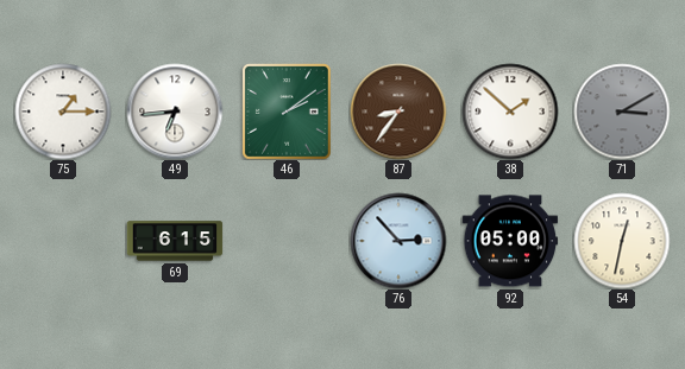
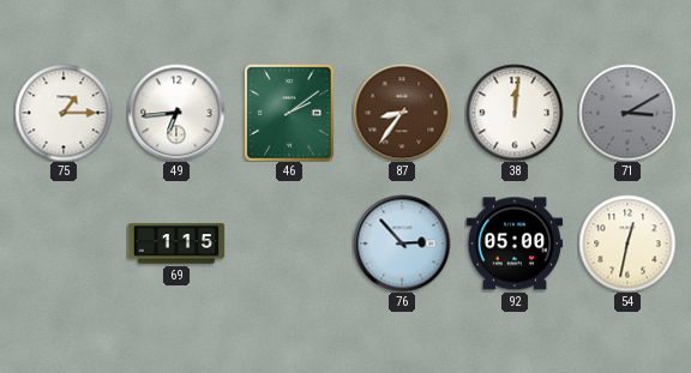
38: 1:52 -> 12:01
69: 6:15 -> 1:15
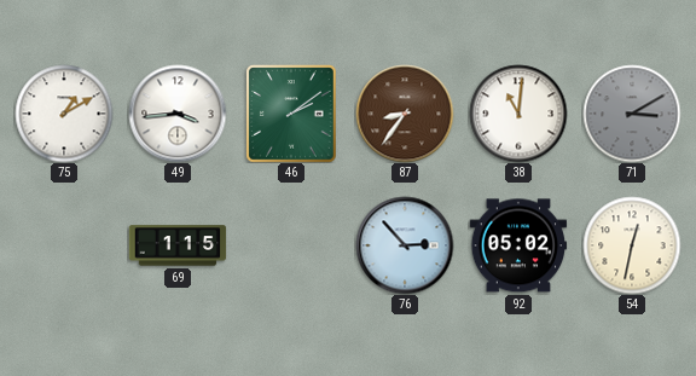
75: 1:15 -> 1:10
49: 6:44 -> 3:44
38: 12:01 -> 11:01
92: 05:00 -> 05:02
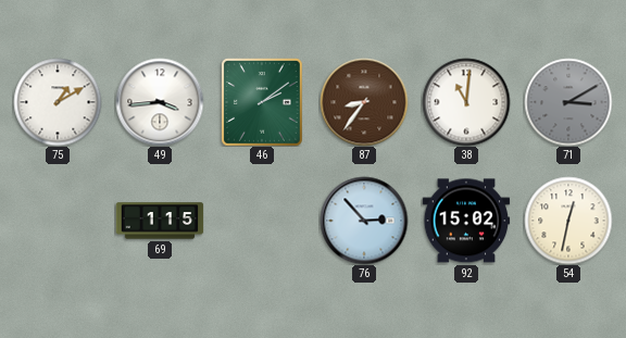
92: 05:02 -> 15:02
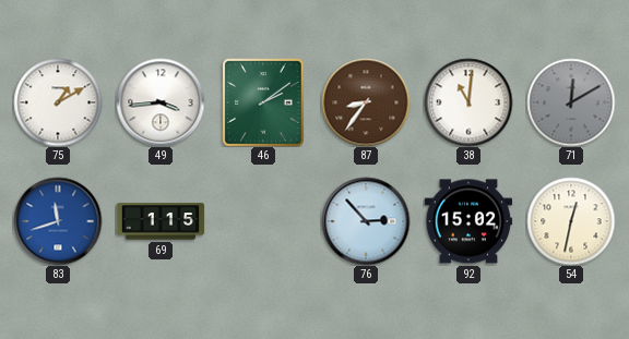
71: 3:10 -> 12:10
83: none -> 11:42
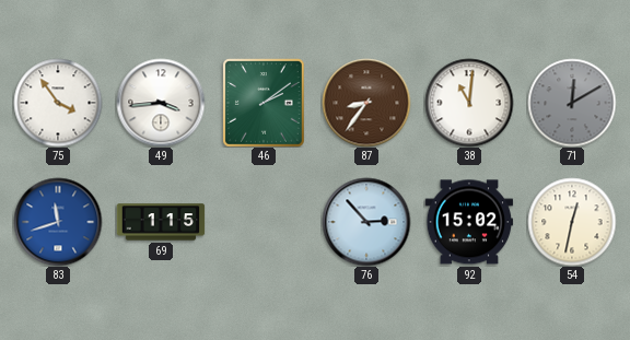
75: 1:10 -> 3:54
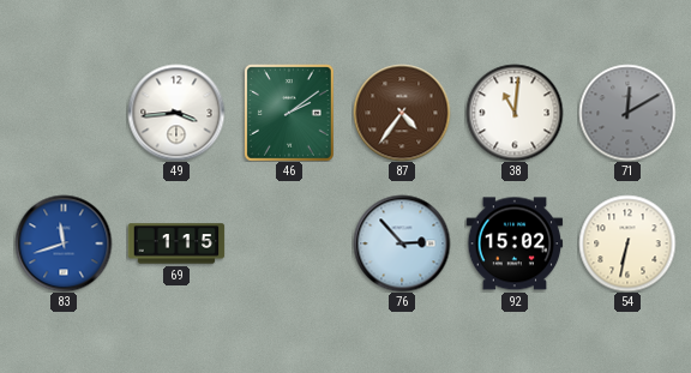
75: 3:54 -> none
87: 8:36 -> 4:36
54: 12:32 -> 6:32
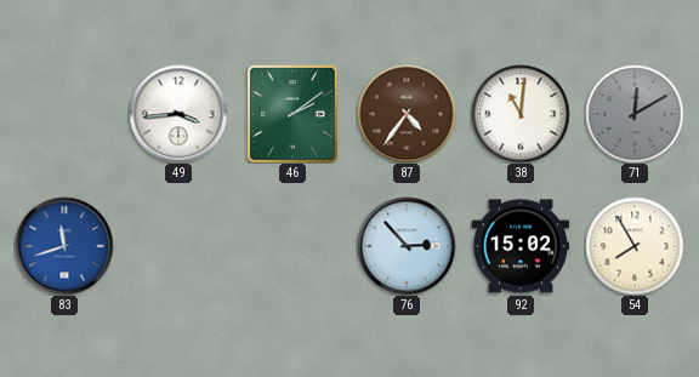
69: 1:15 -> none
54: 6:32 -> 7:55
